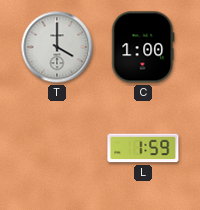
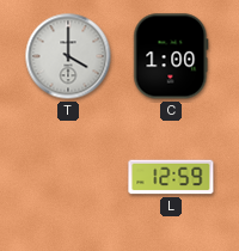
L: 1:59 -> 12:59
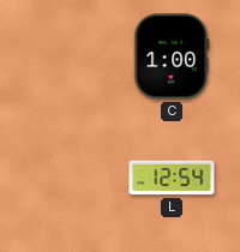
T: 4:00 -> none
L: 12:59 -> 12:54
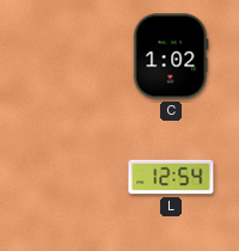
C: 1:00 -> 1:02
